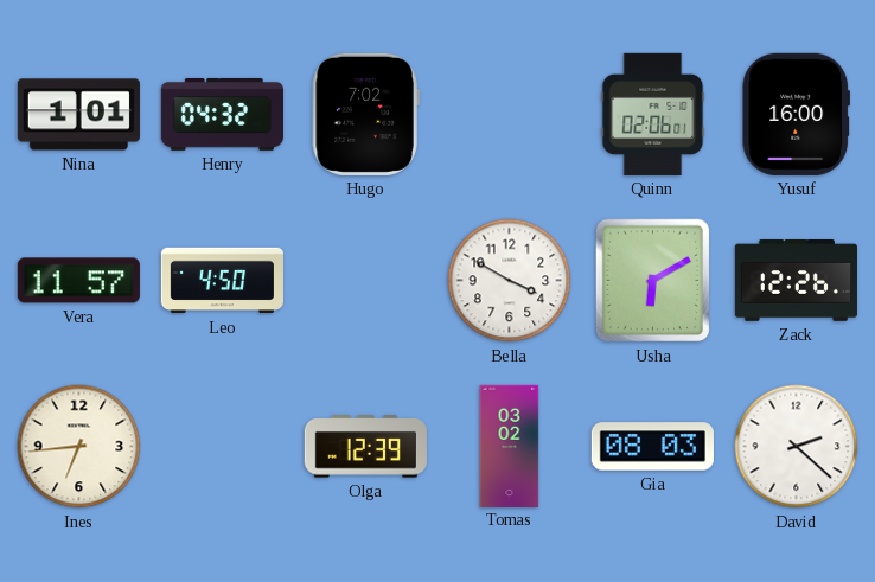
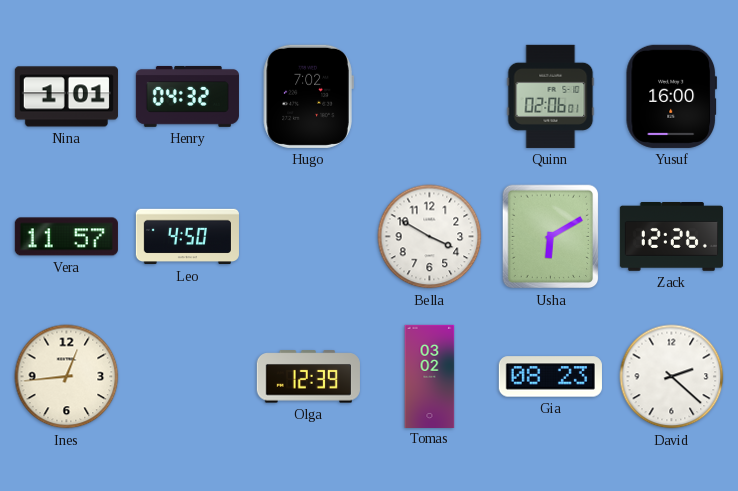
Ines: 6:44 -> 12:44
Gia: 08:03 -> 08:23
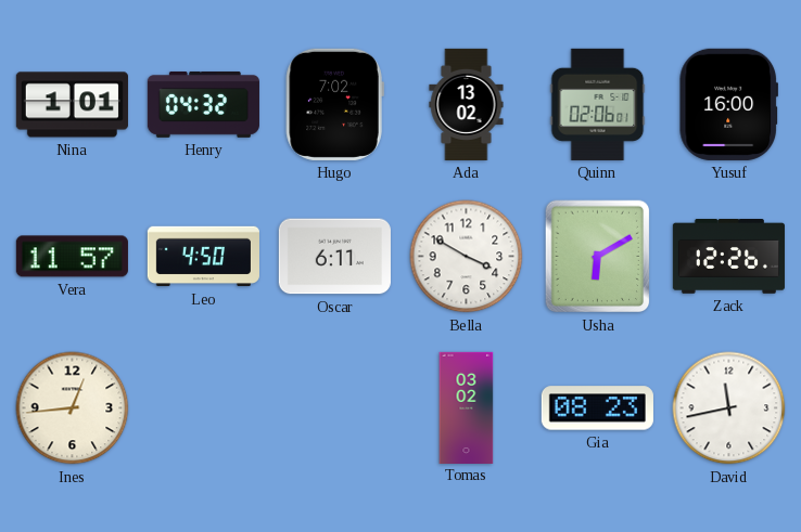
Ada: none -> 13:02
Oscar: none -> 6:11
Olga: 12:39 -> none
David: 2:22 -> 11:43
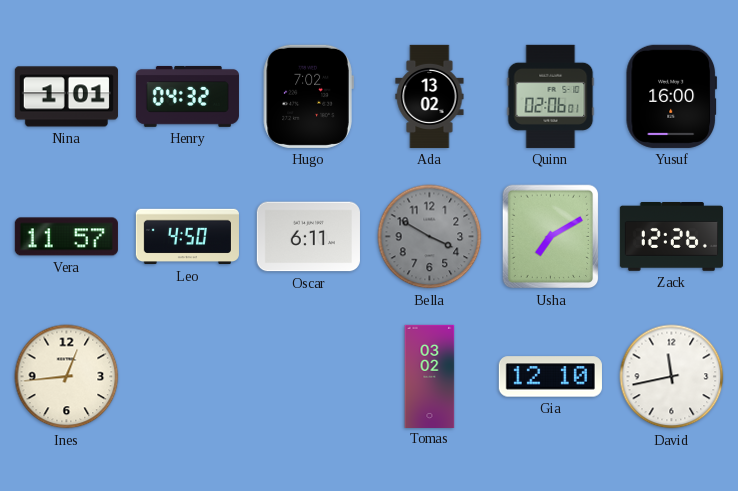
Bella dial: white -> grey
Usha: 6:10 -> 7:10
Gia: 08:23 -> 12:10
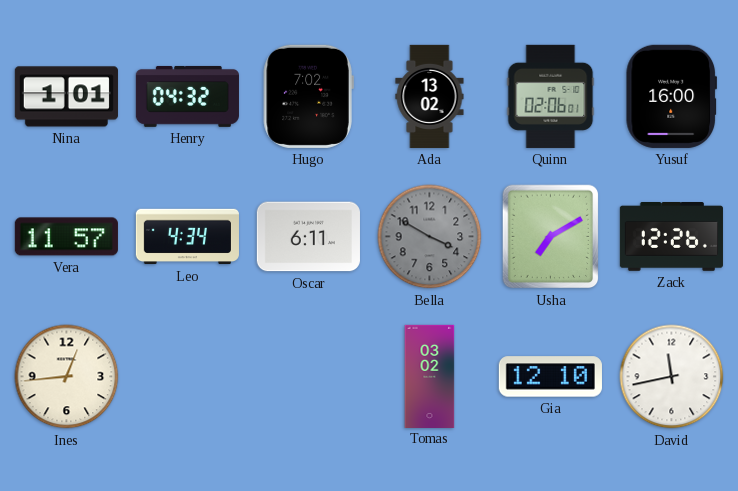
Leo: 4:50 -> 4:34
